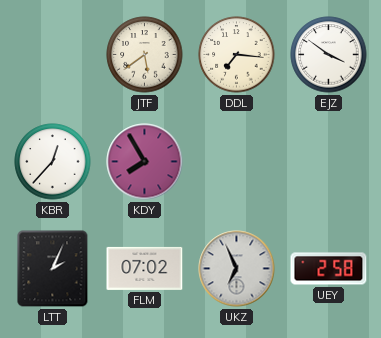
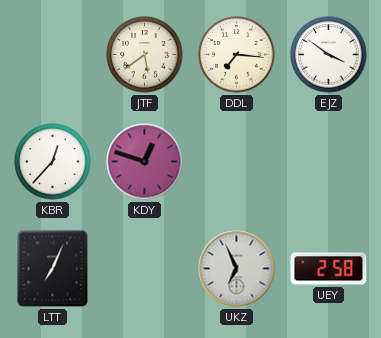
KDY: 7:55 -> 12:48
LTT: 2:04 -> 7:04
FLM: 07:02 -> none
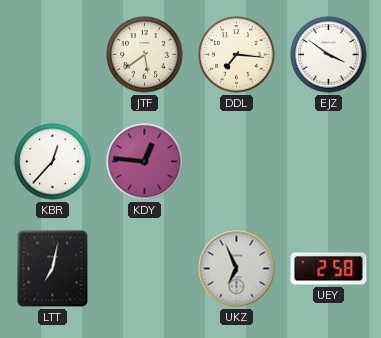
KDY: 12:48 -> 12:46
LTT: 7:04 -> 7:02
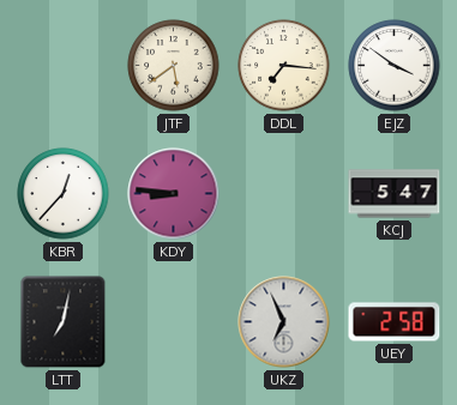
KDY: 12:46 -> 8:46
KCJ: none -> 5:47
